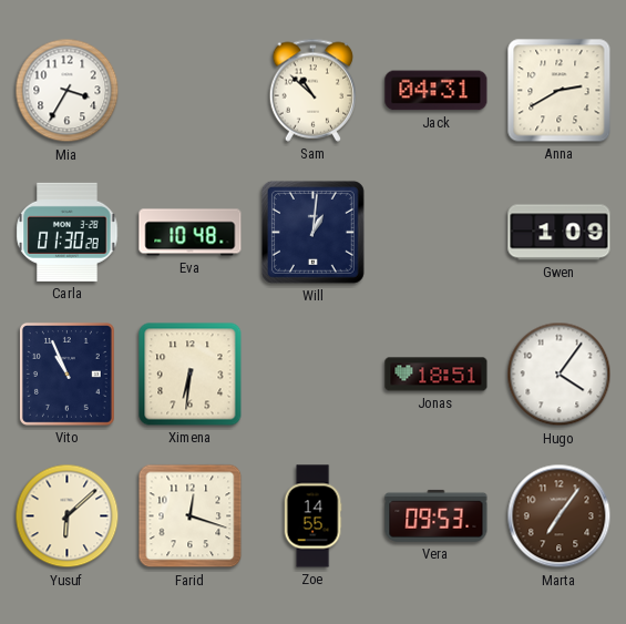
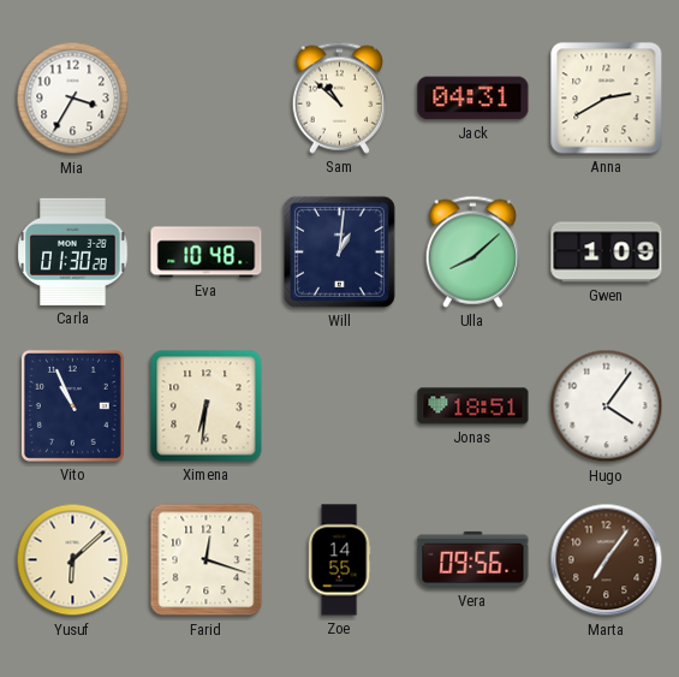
Ulla: none -> 8:08
Vera: 09:53 -> 09:56
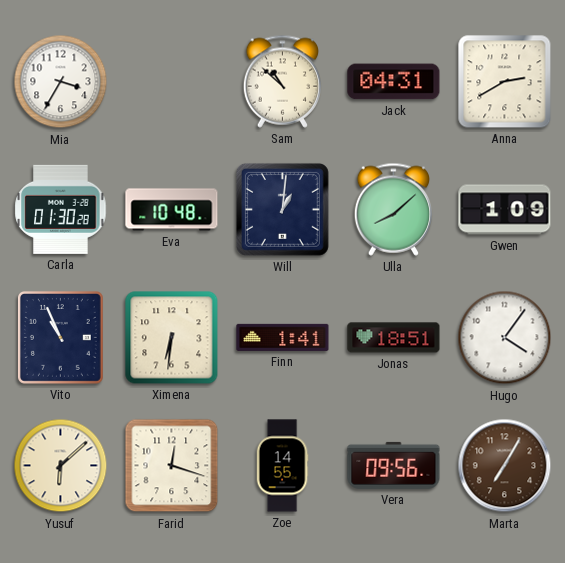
Finn: none -> 1:41
Marta: 7:06 -> 7:05
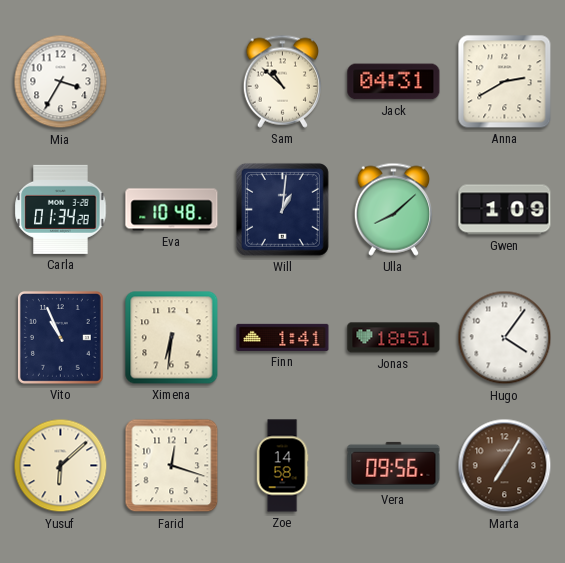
Carla: 01:30 -> 01:34
Zoe: 14:55 -> 14:58
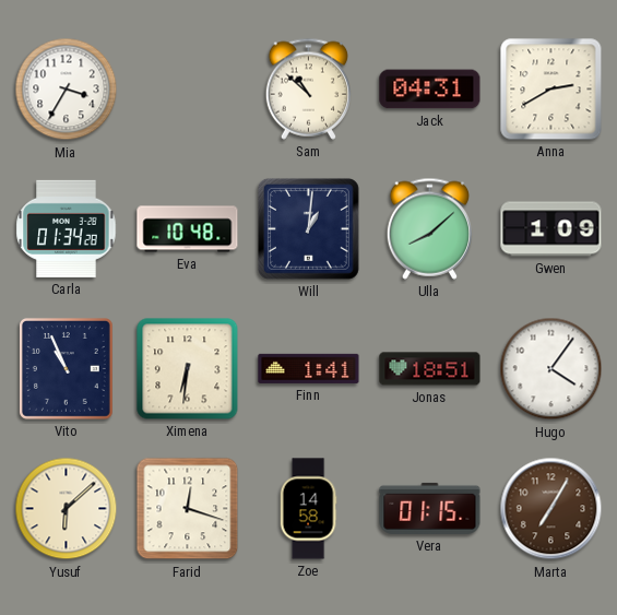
Vera: 09:56 -> 01:15
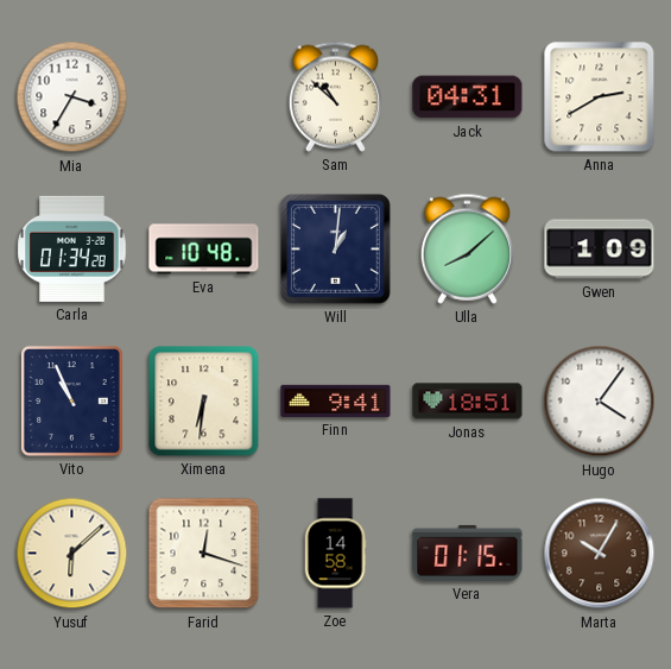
Finn: 1:41 -> 9:41
Marta: 7:05 -> 10:05
